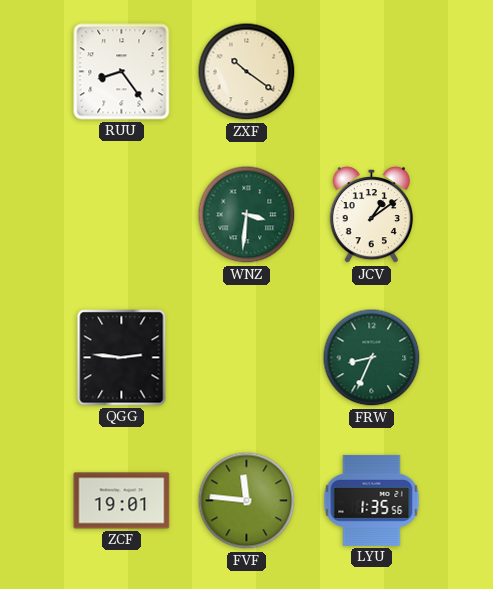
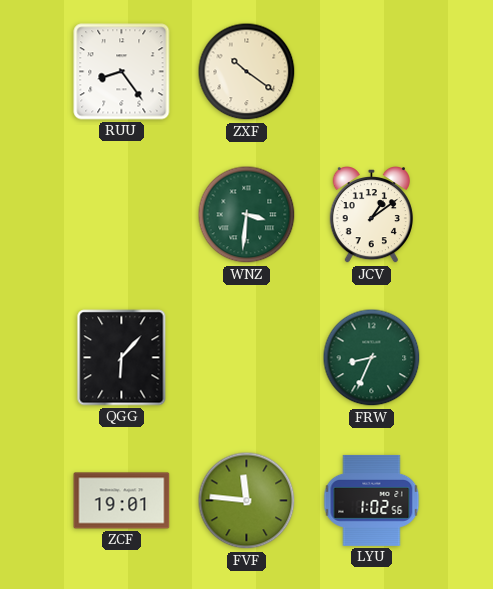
QGG: 2:46 -> 6:07
LYU: 1:35 -> 1:02
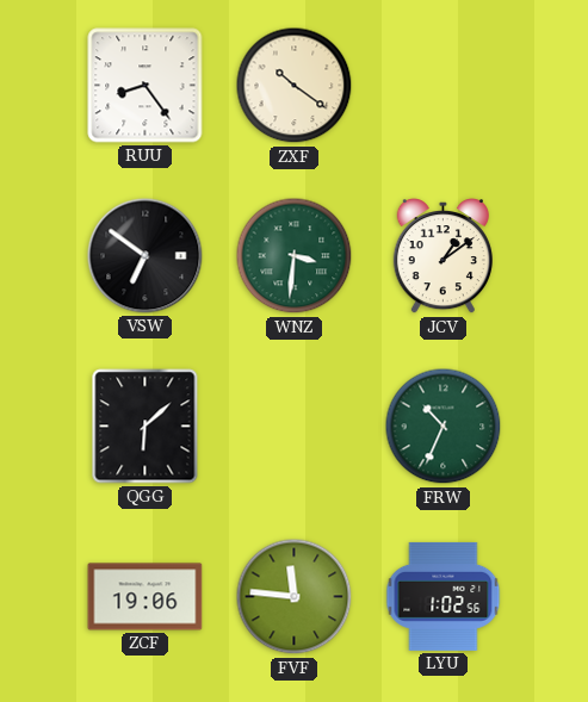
VSW: none -> 6:51
QGG: 6:07 -> 6:08
FRW: 8:34 -> 10:34
ZCF: 19:01 -> 19:06
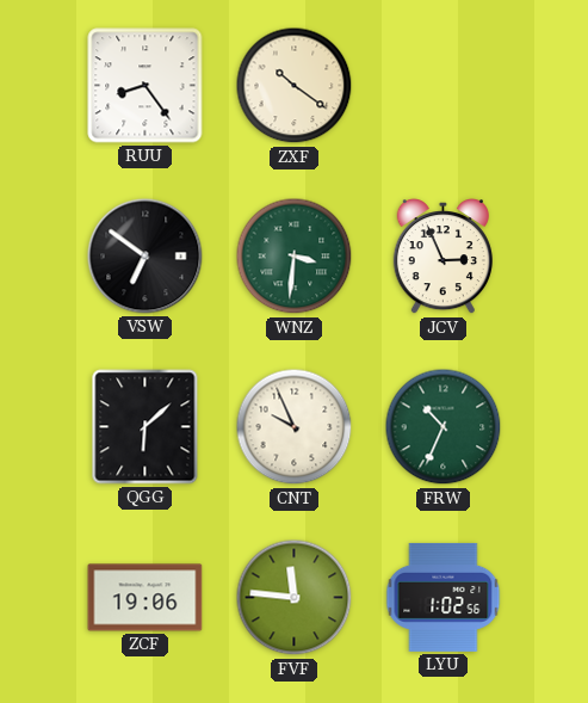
JCV: 1:09 -> 2:56
CNT: none -> 9:56
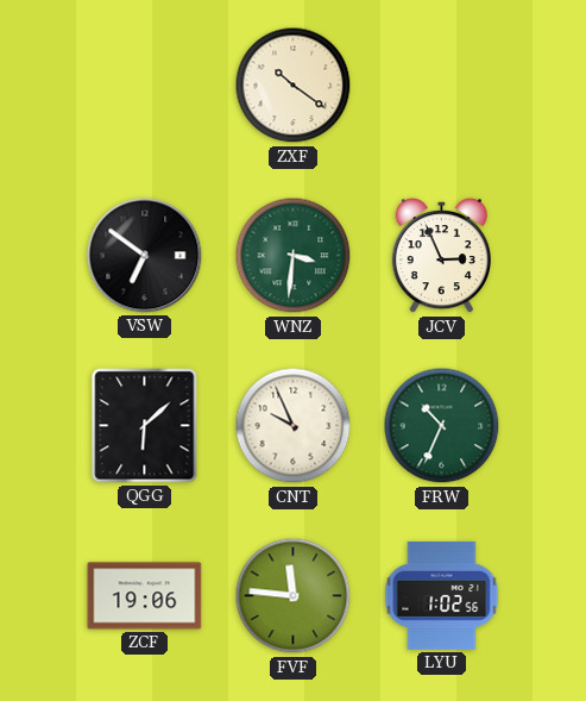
RUU: 8:24 -> none
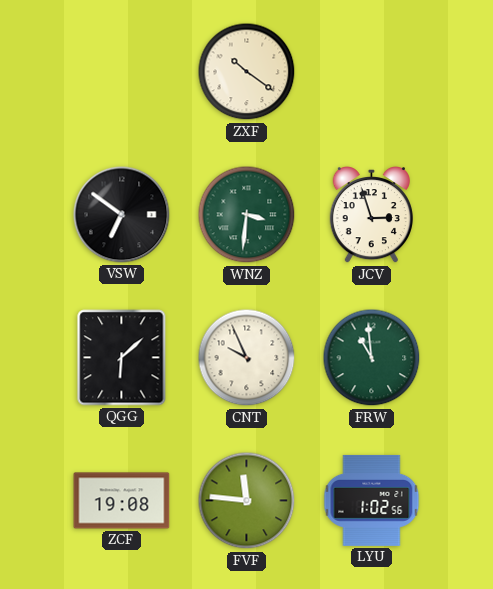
JCV: 2:56 -> 2:57
FRW: 10:34 -> 10:59
ZCF: 19:06 -> 19:08
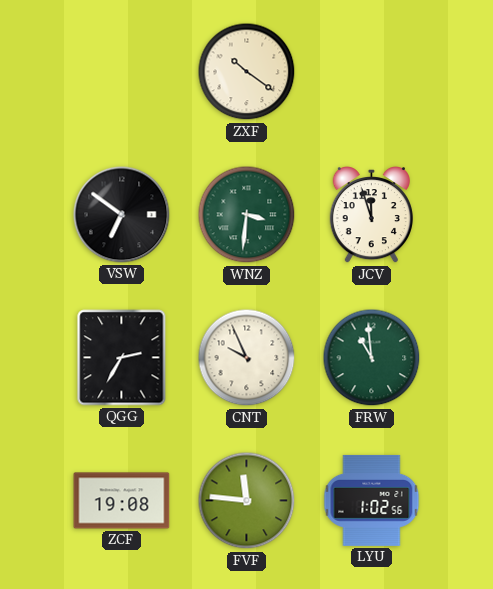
JCV: 2:57 -> 11:57
QGG: 6:08 -> 2:35
